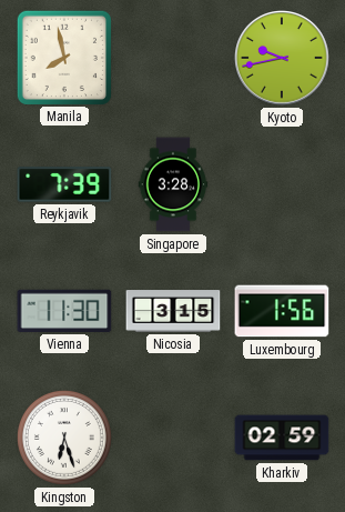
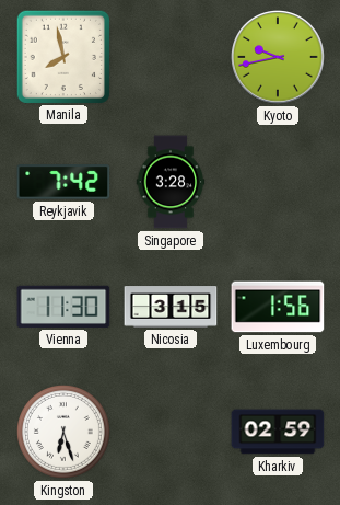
Reykjavik: 7:39 -> 7:42
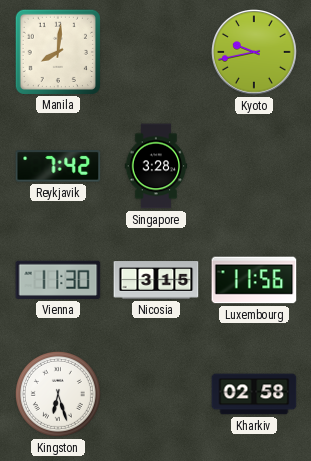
Manila: 7:58 -> 8:01
Luxembourg: 1:56 -> 11:56
Kharkiv: 02:59 -> 02:58
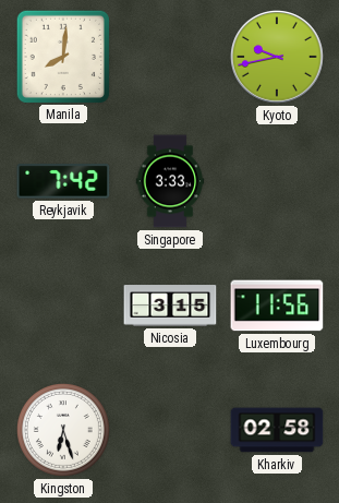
Singapore: 3:28 -> 3:33
Vienna: 11:30 -> none
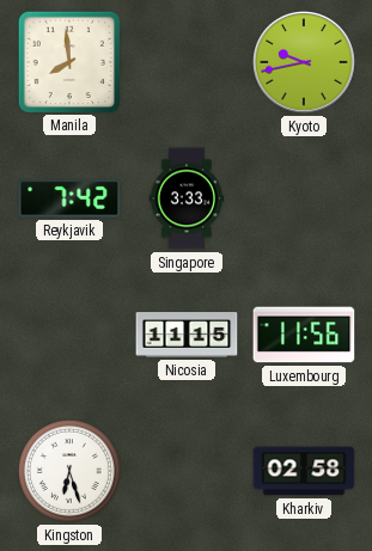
Manila: 8:01 -> 7:59
Nicosia: 3:15 -> 11:15
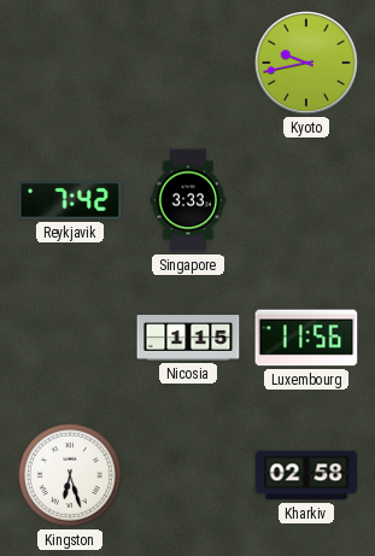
Manila: 7:59 -> none
Nicosia: 11:15 -> 1:15
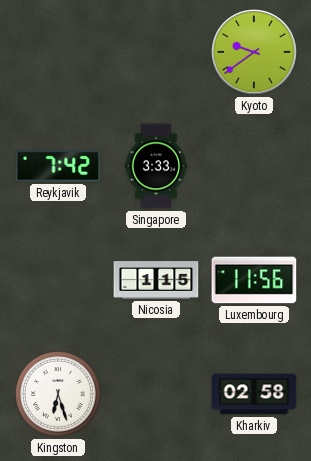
Kyoto: 9:43 -> 9:39
